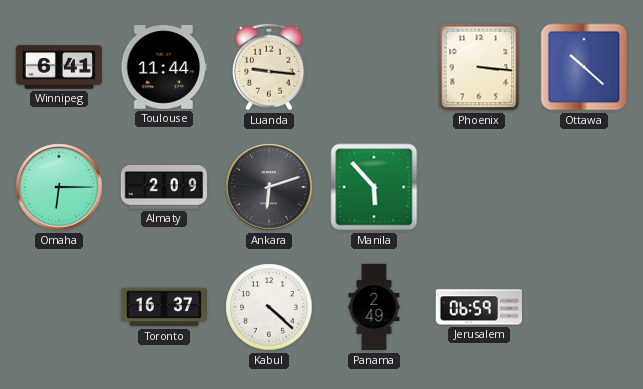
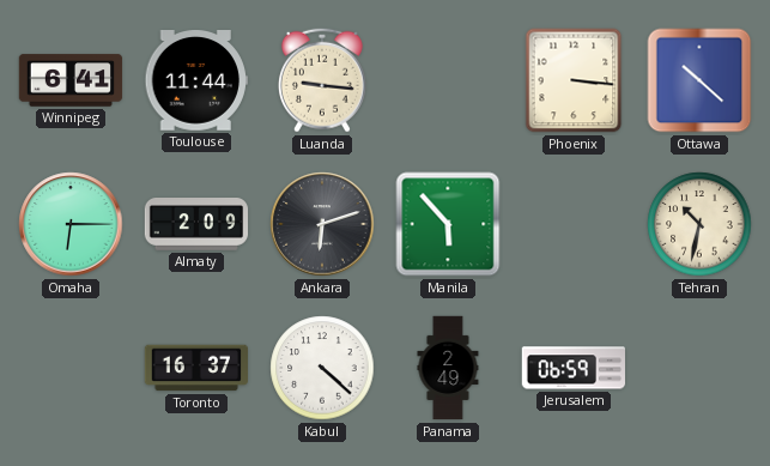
Tehran: none -> 10:32
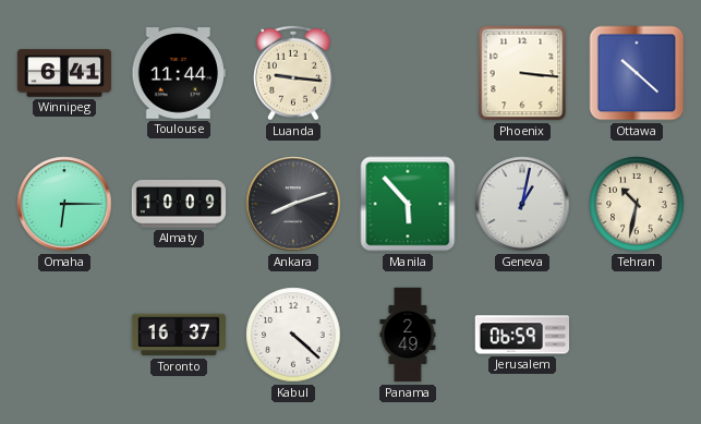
Almaty: 2:09 -> 10:09
Ankara: 6:12 -> 8:12
Geneva: none -> 1:02
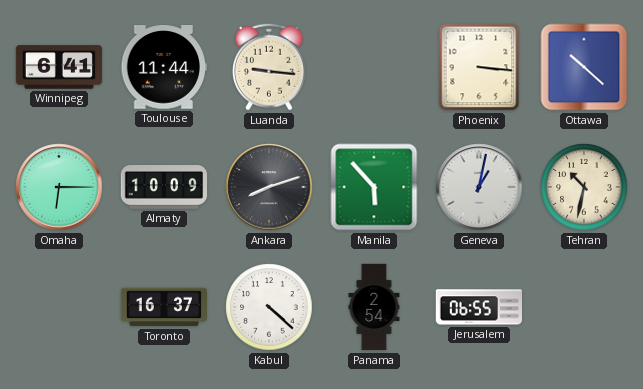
Panama: 2:49 -> 2:54
Jerusalem: 06:59 -> 06:55
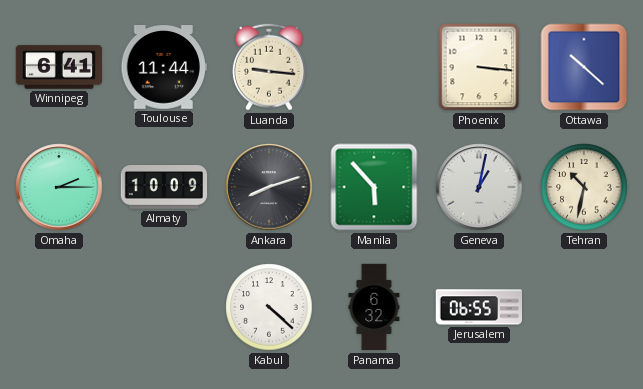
Omaha: 6:15 -> 2:15
Toronto: 16:37 -> none
Panama: 2:54 -> 6:32
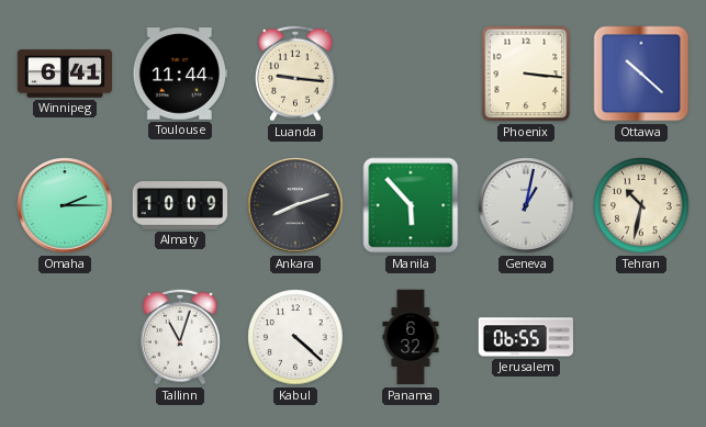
Tallinn: none -> 11:03
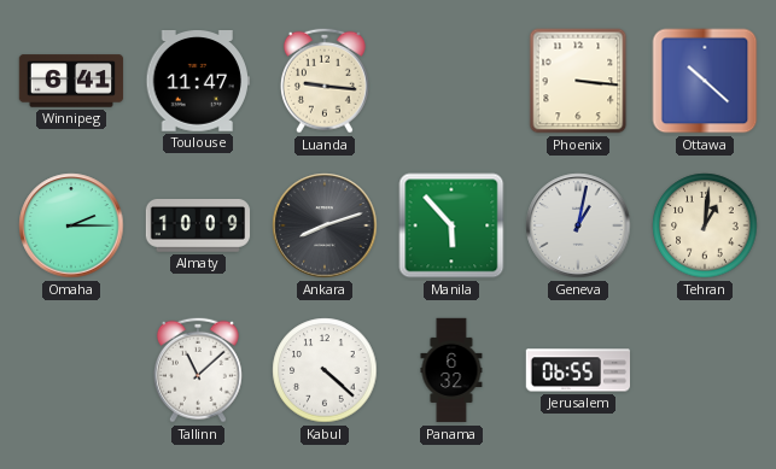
Toulouse: 11:44 -> 11:47
Tehran: 10:32 -> 1:01
Tallinn: 11:03 -> 11:08
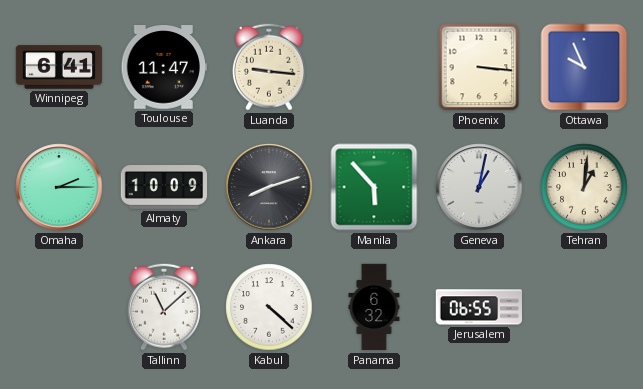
Ottawa: 10:22 -> 9:56
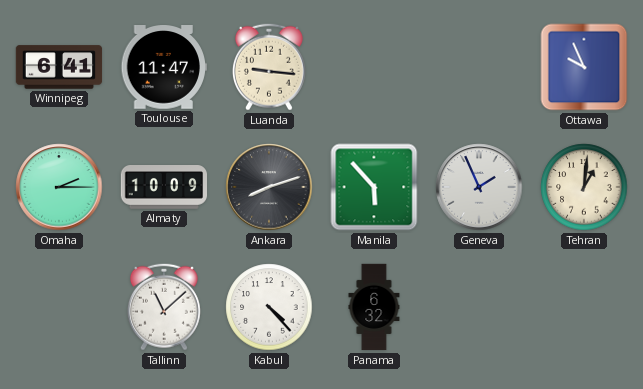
Phoenix: 3:16 -> none
Geneva: 1:02 -> 1:56
Kabul: 4:22 -> 4:23
Jerusalem: 06:55 -> none
